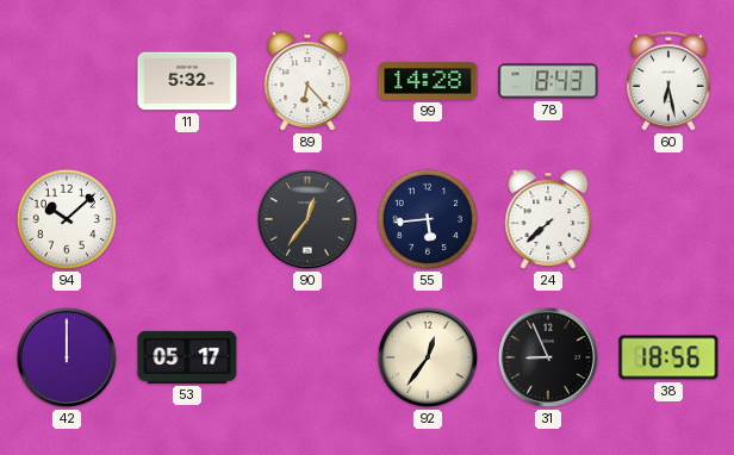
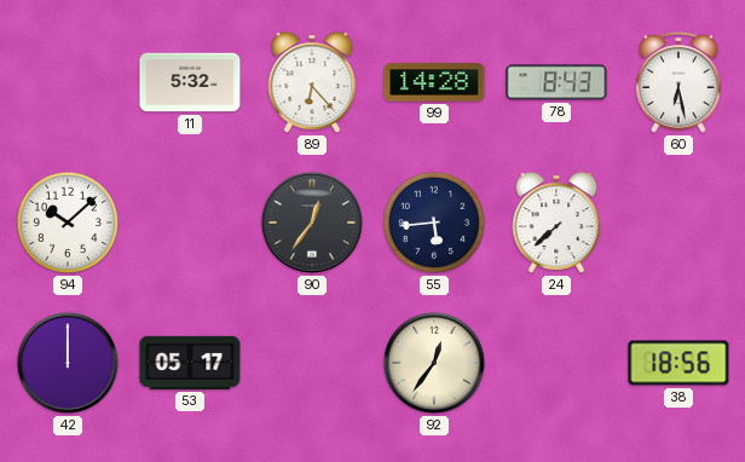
31: 8:56 -> none
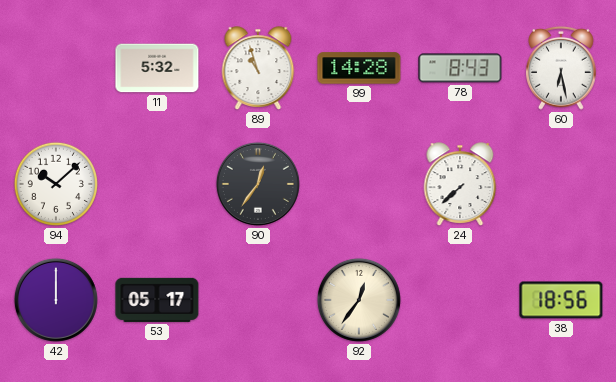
89: 6:23 -> 10:57
55: 5:44 -> none
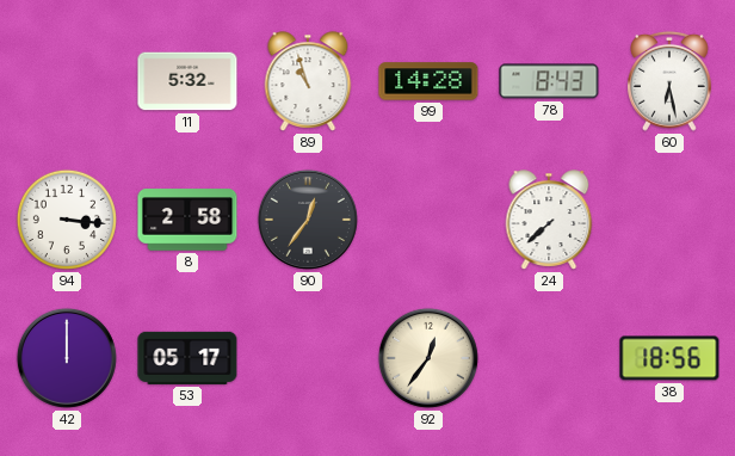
94: 10:08 -> 3:16
8: none -> 2:58
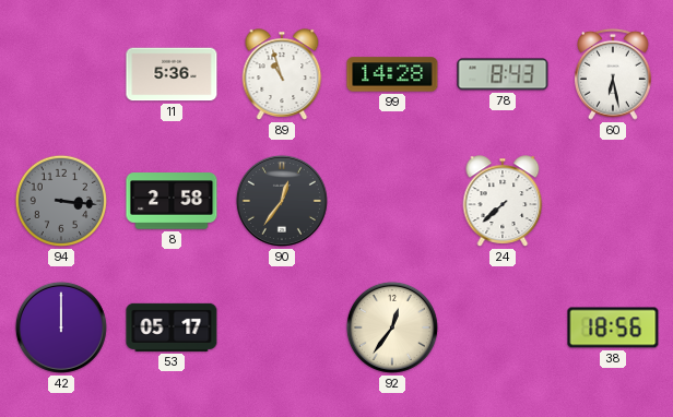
11: 5:32 -> 5:36
94 dial: white -> grey
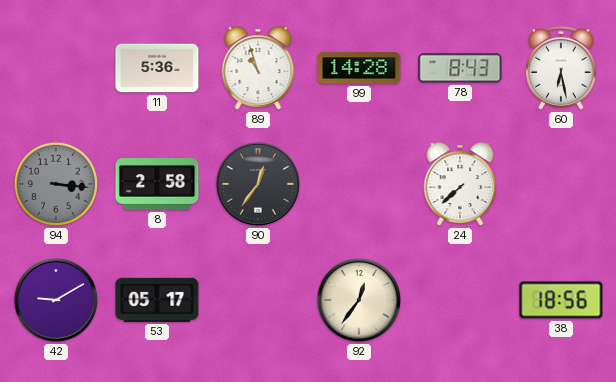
42: 12:00 -> 9:10
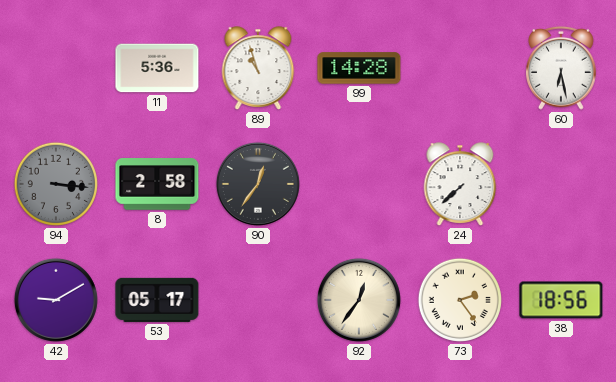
78: 8:43 -> none
73: none -> 2:24
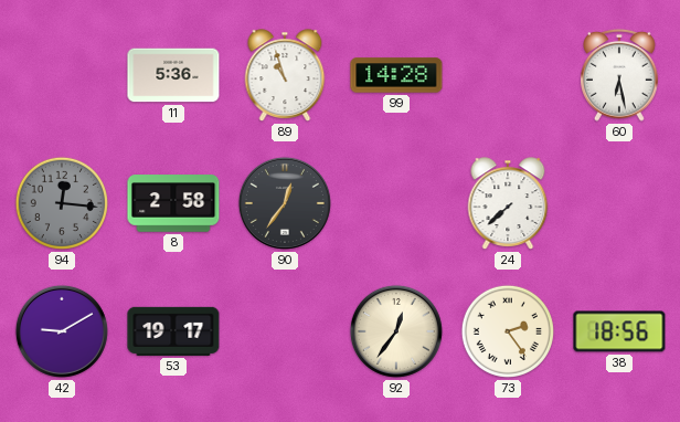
94: 3:16 -> 12:16
53: 05:17 -> 19:17
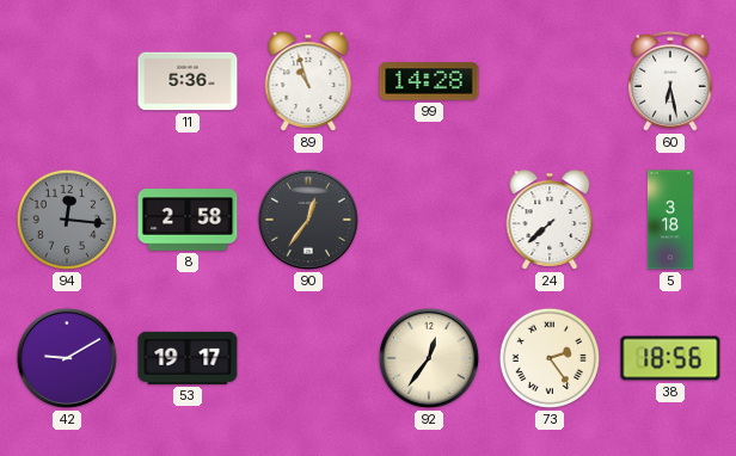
5: none -> 3:18
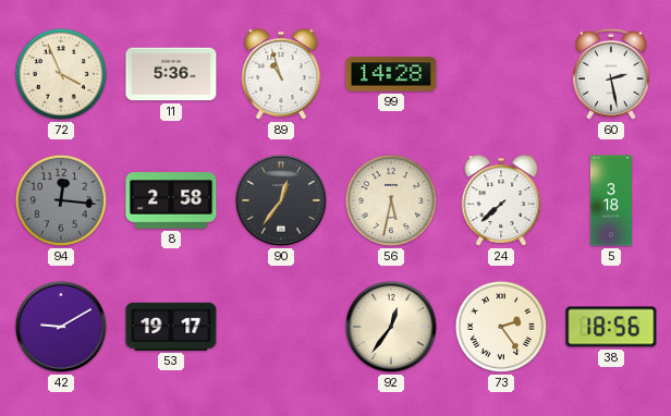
72: none -> 3:56
60: 6:28 -> 2:28
56: none -> 5:32
